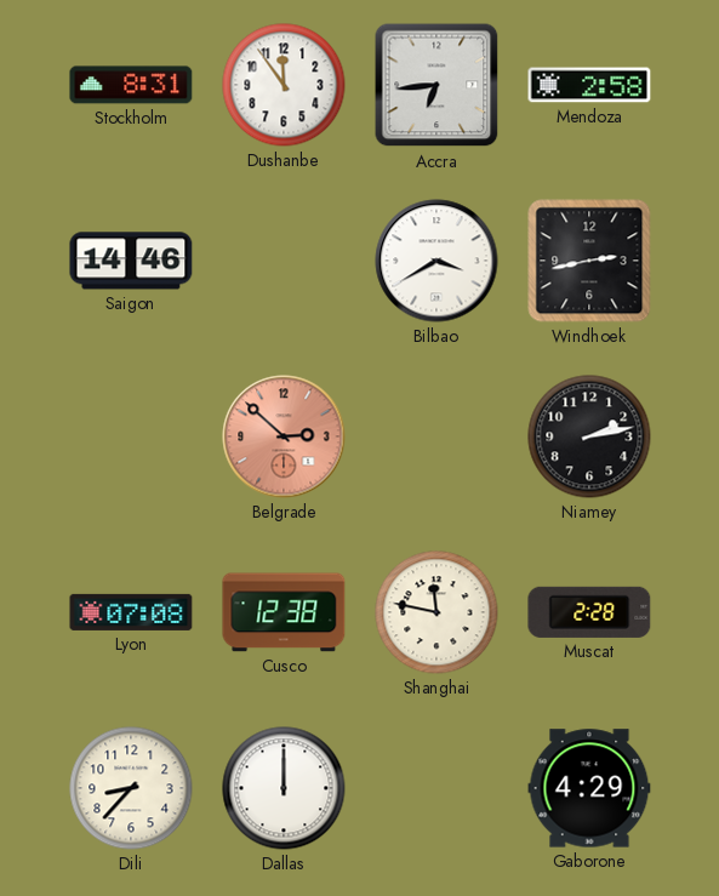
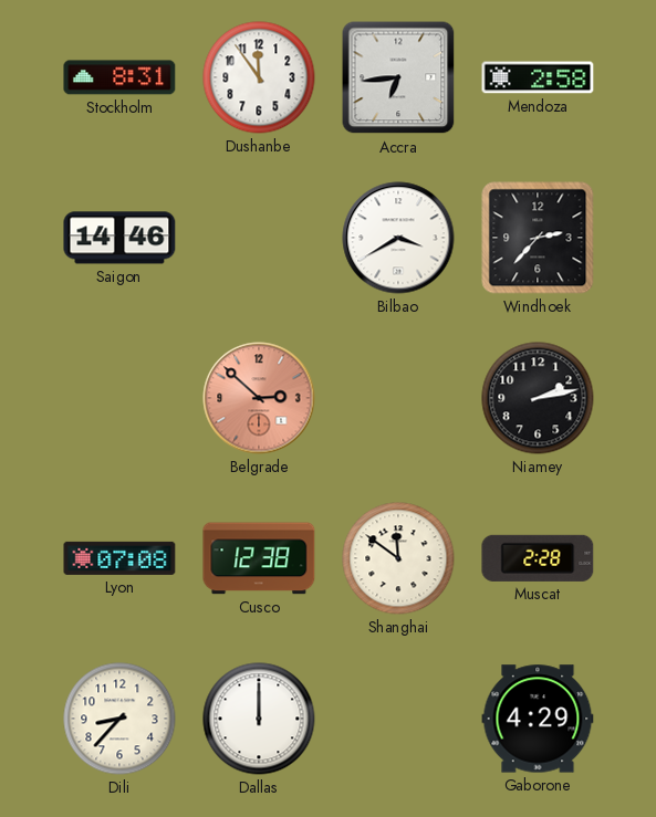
Windhoek: 2:43 -> 2:37
Shanghai: 11:47 -> 11:51
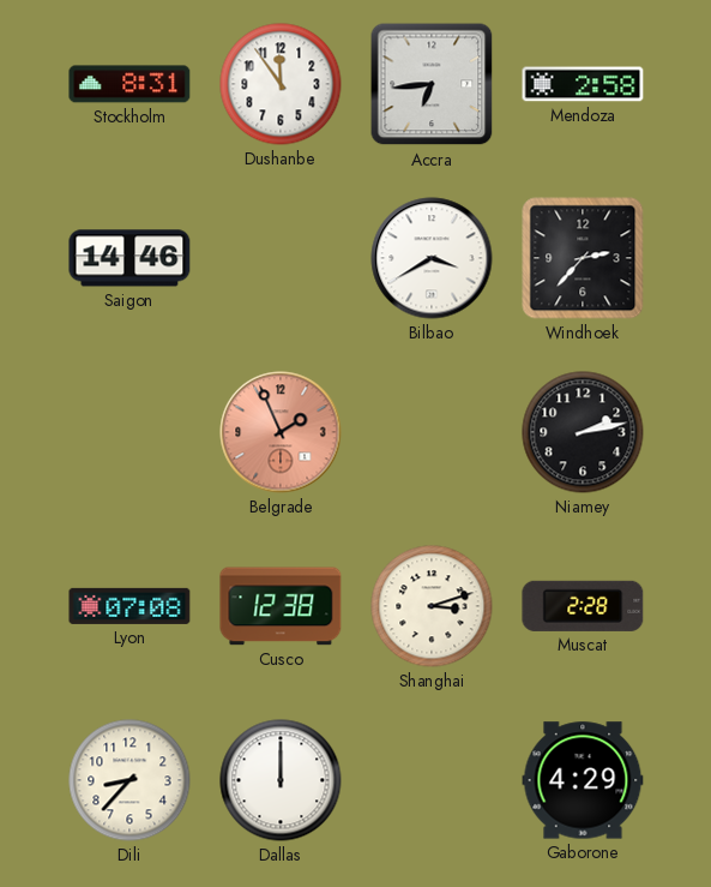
Belgrade: 2:52 -> 1:56
Shanghai: 11:51 -> 3:12
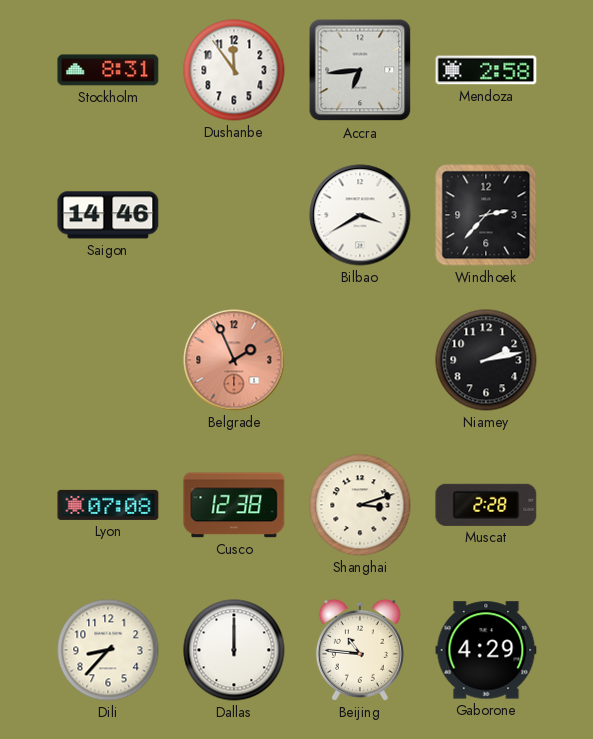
Beijing: none -> 10:46
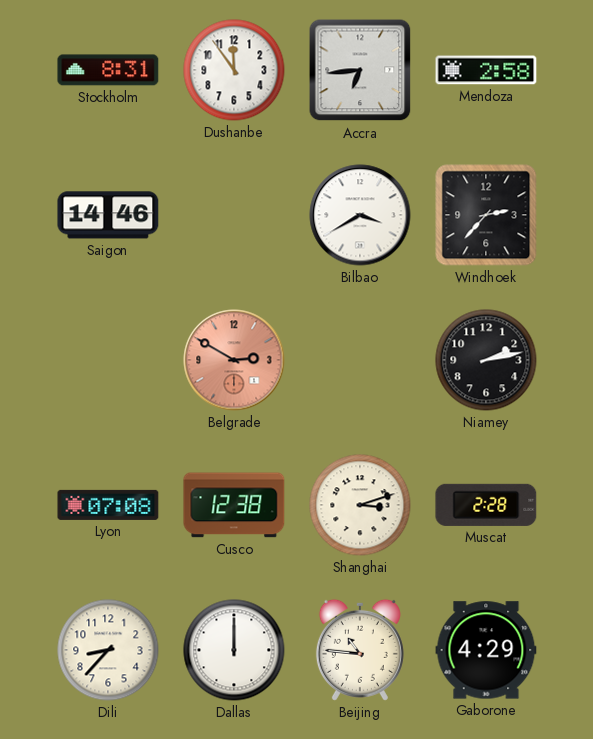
Belgrade: 1:56 -> 2:50
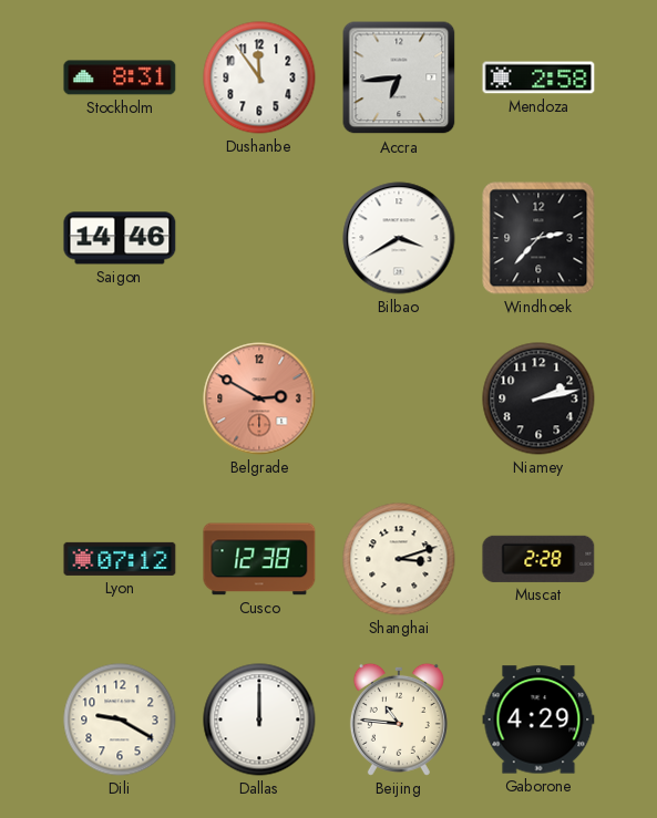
Lyon: 07:08 -> 07:12
Dili: 8:37 -> 9:20
